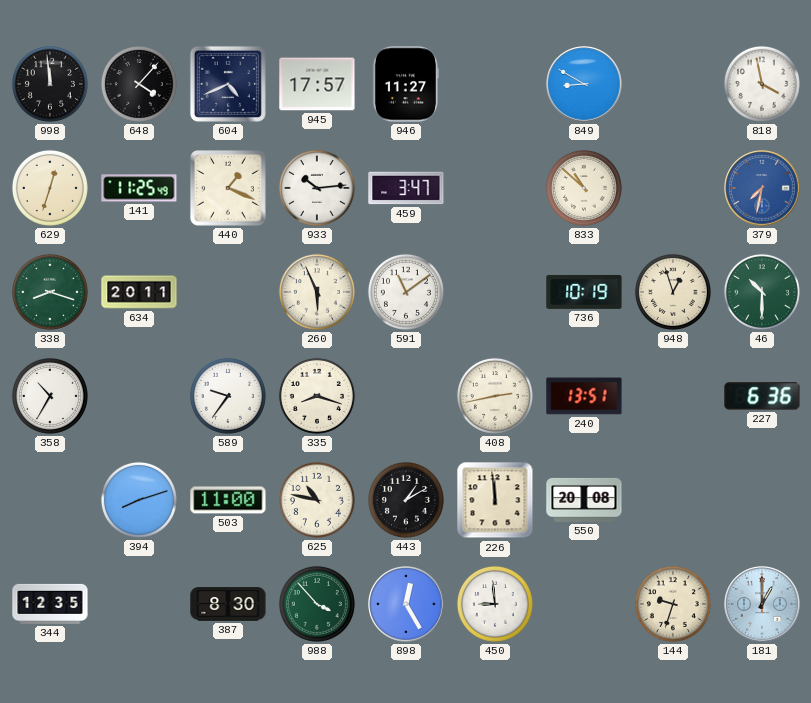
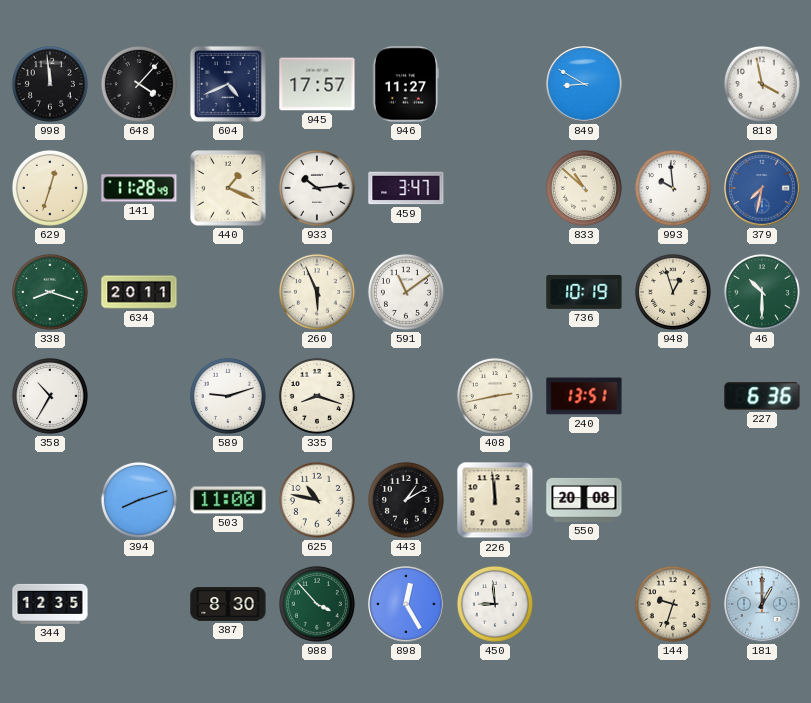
141: 11:25 -> 11:28
993: none -> 9:59
589: 9:36 -> 9:12
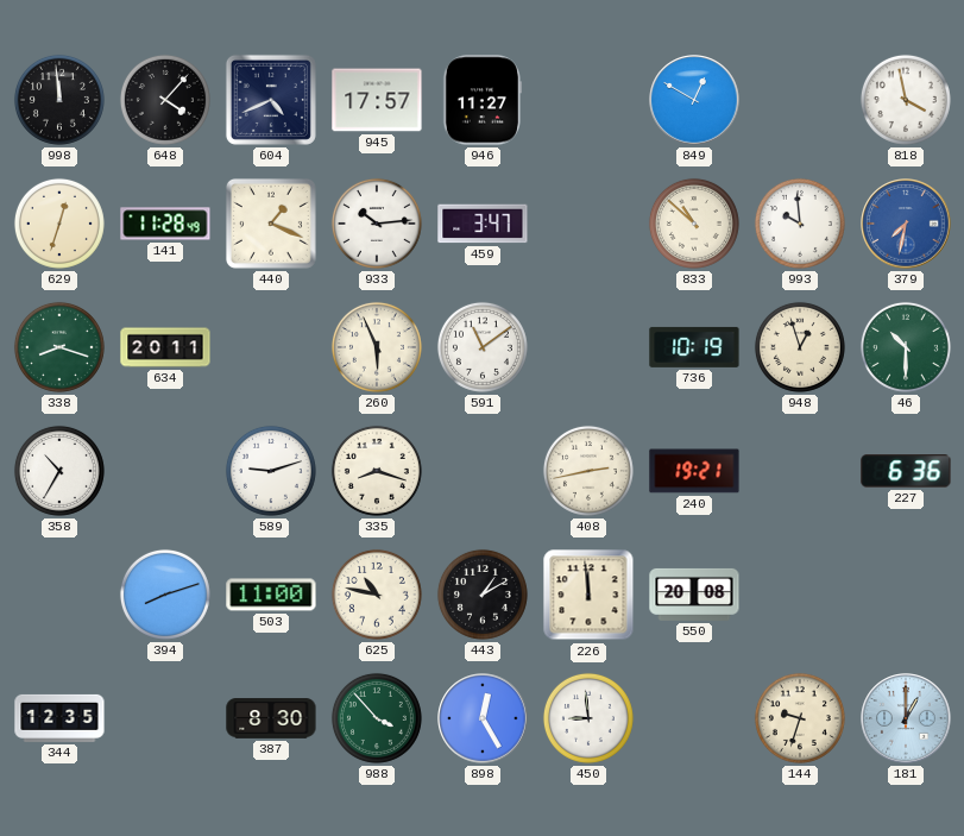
849: 8:50 -> 12:50
240: 13:51 -> 19:21
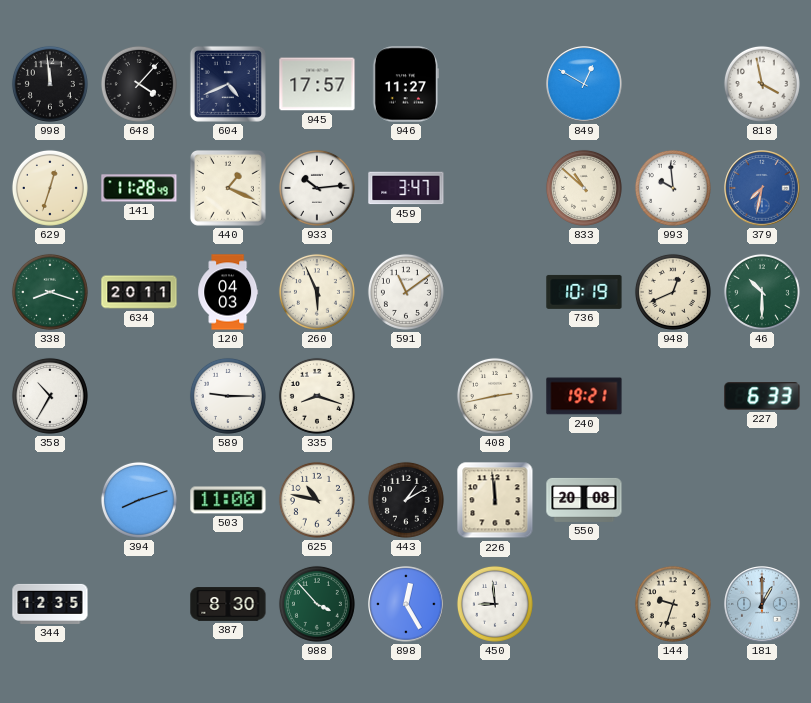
120: none -> 04:03
948: 12:57 -> 12:41
589: 9:12 -> 9:15
227: 6:36 -> 6:33
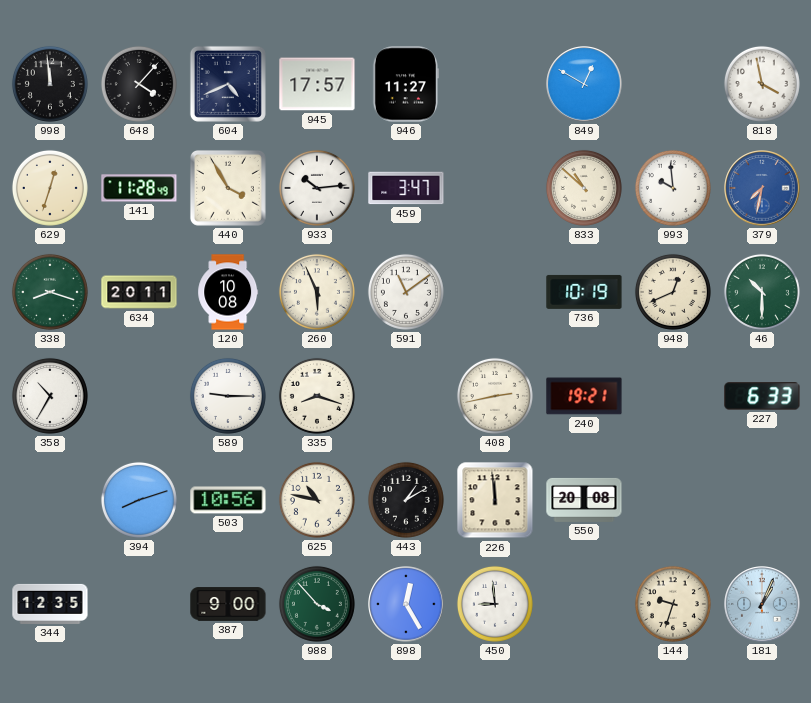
440: 1:19 -> 3:55
120: 04:03 -> 10:08
503: 11:00 -> 10:56
387: 8:30 -> 9:00
181: 1:00 -> 1:04
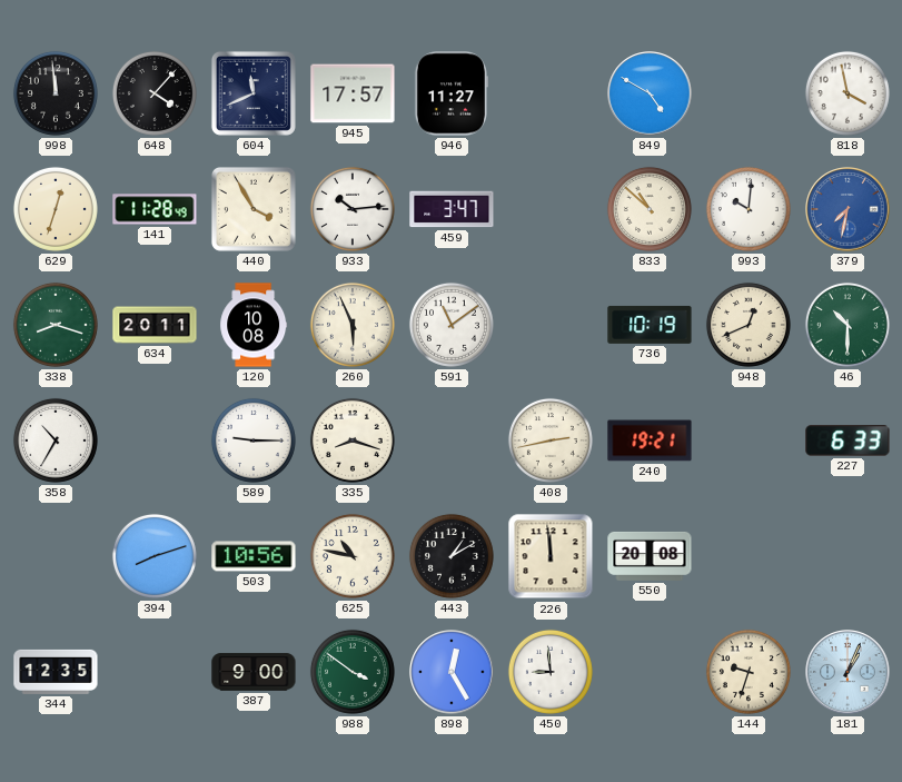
604: 4:41 -> 11:41
849: 12:50 -> 4:50
993: 9:59 -> 10:01
988: 3:53 -> 3:51
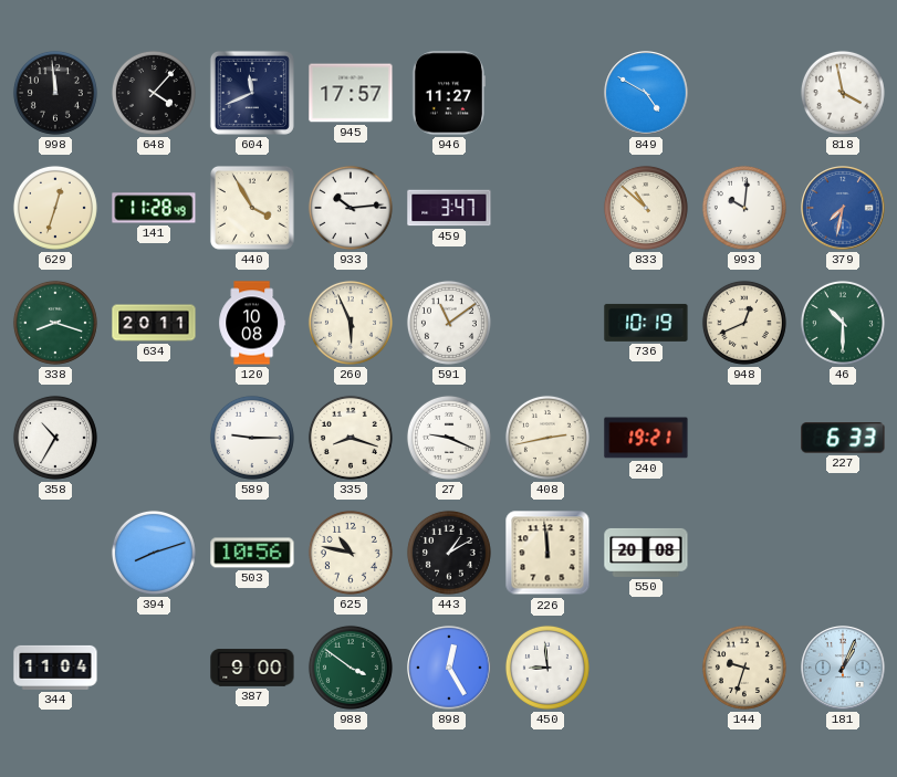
27: none -> 9:19
344: 12:35 -> 11:04
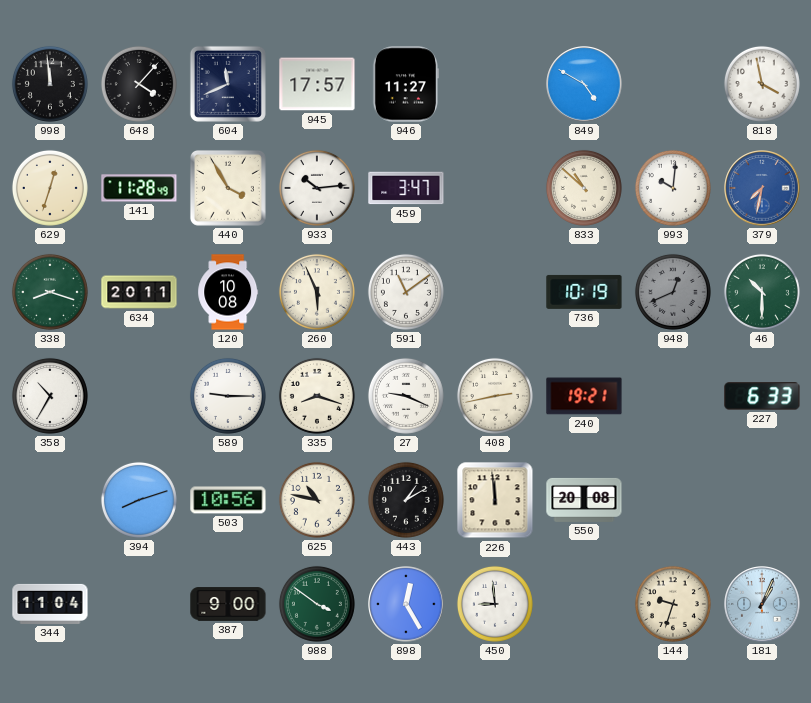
948 dial: cream -> grey
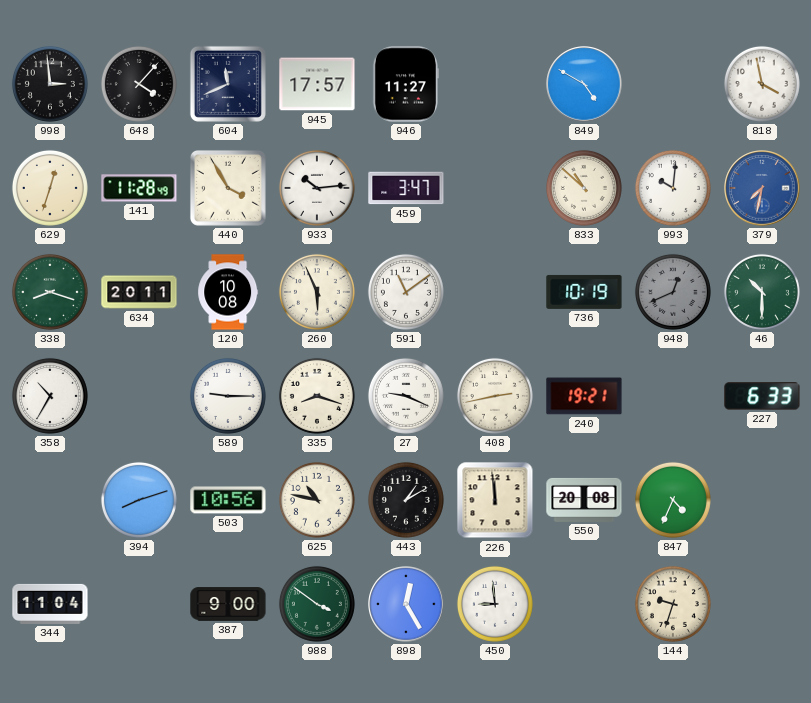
998: 11:59 -> 2:59
847: none -> 4:34
181: 1:04 -> none
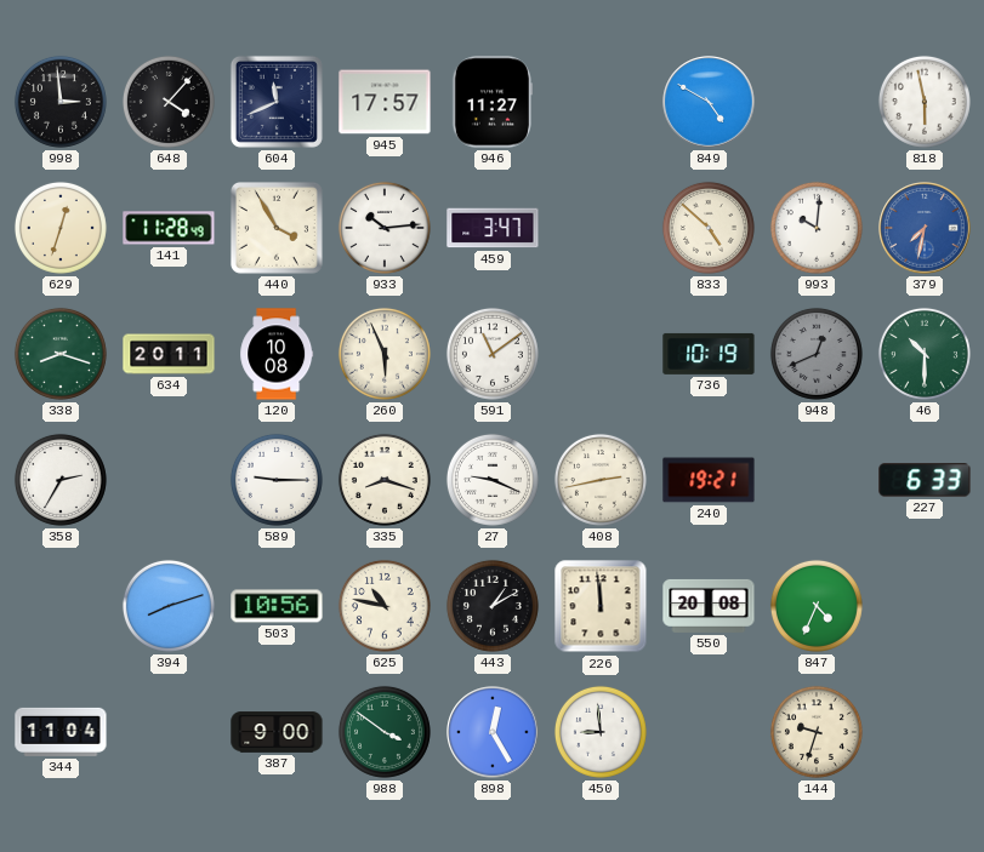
818: 3:58 -> 5:58
833: 10:52 -> 4:52
358: 10:35 -> 2:35
